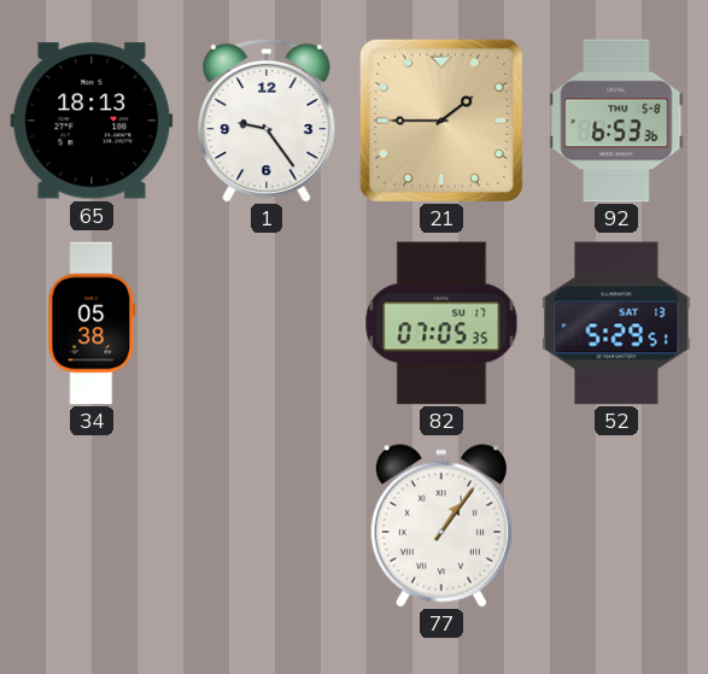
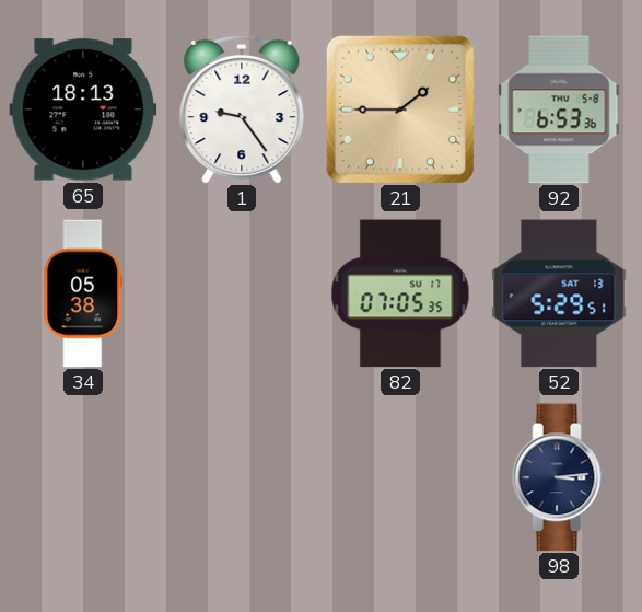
77: 1:06 -> none
98: none -> 3:14
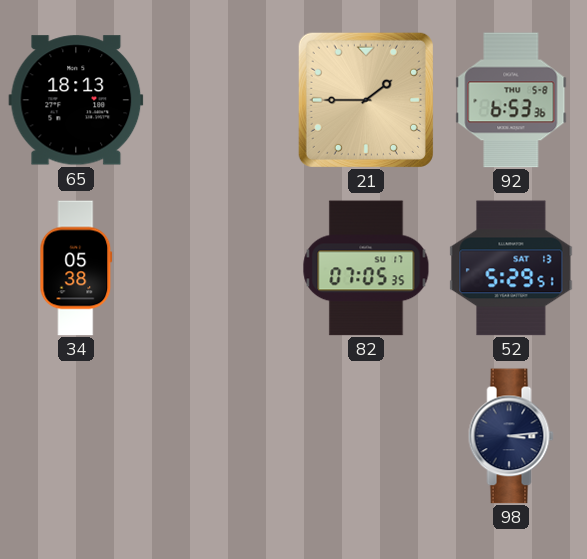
1: 9:24 -> none
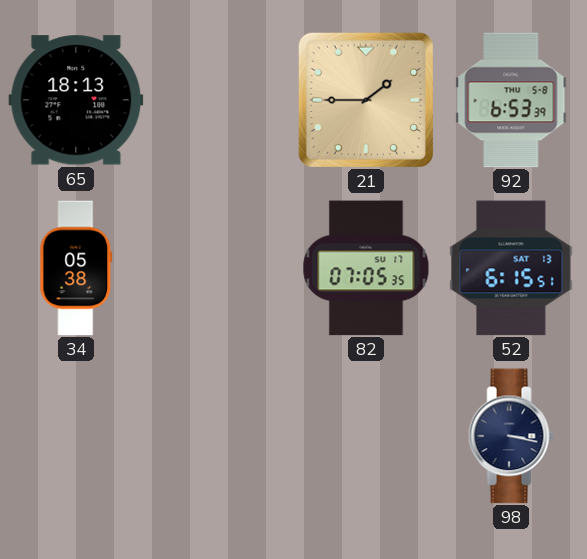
92: 6:53:36 -> 6:53:39
52: 5:29 -> 6:15
98: 3:14 -> 3:17
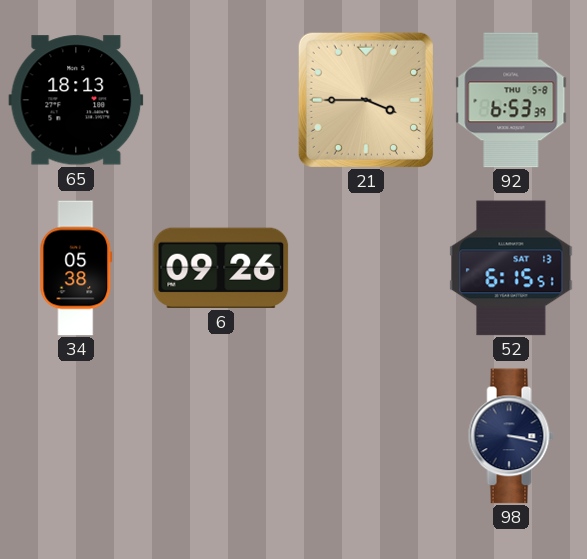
21: 1:45 -> 3:45
6: none -> 09:26
82: 07:05 -> none
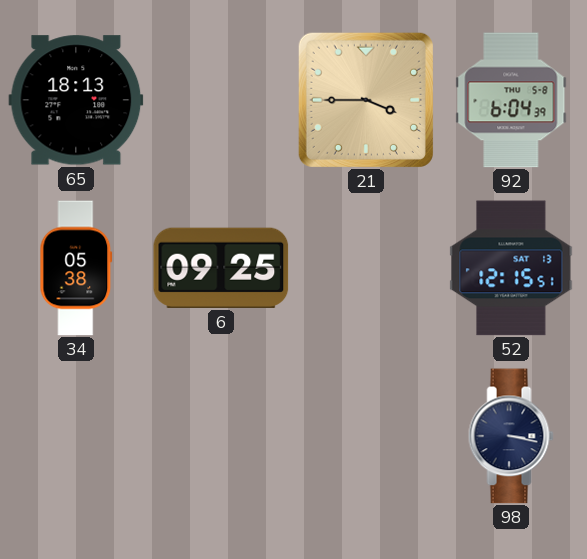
92: 6:53 -> 6:04
6: 09:26 -> 09:25
52: 6:15 -> 12:15
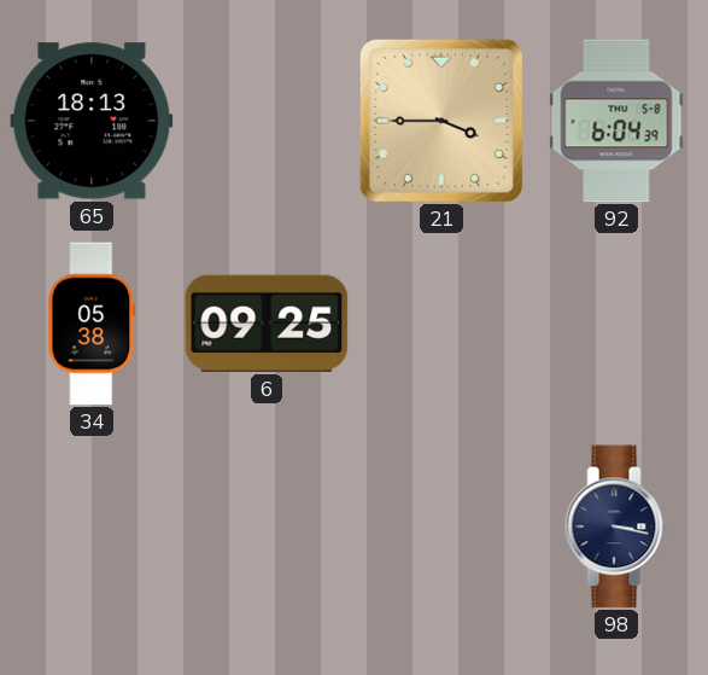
52: 12:15 -> none
